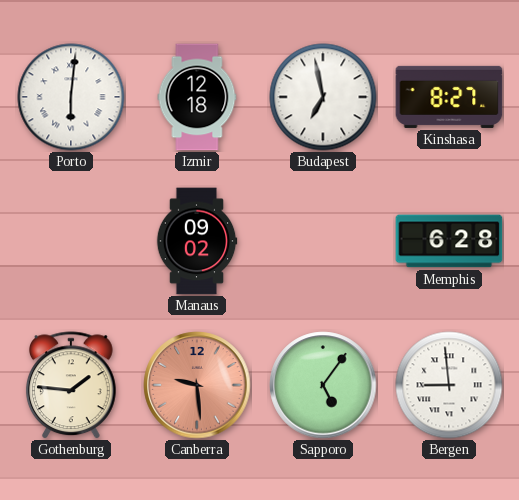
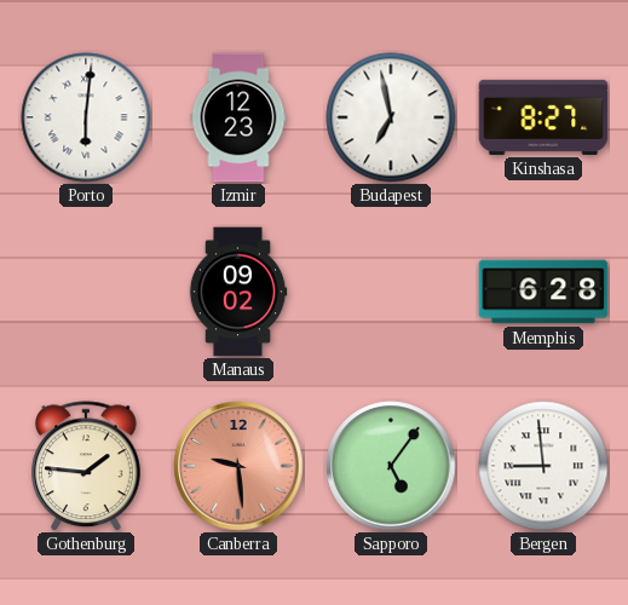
Izmir: 12:18 -> 12:23
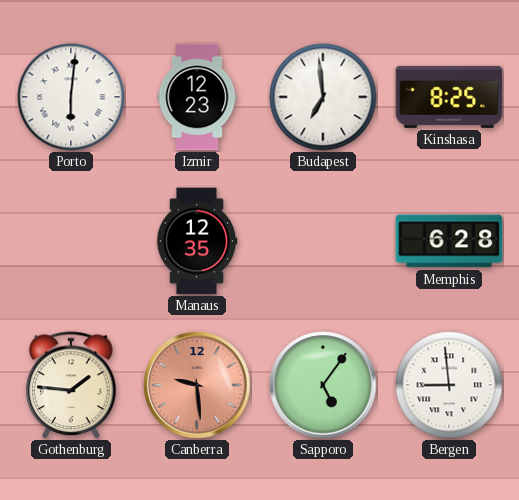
Budapest: 6:58 -> 6:59
Kinshasa: 8:27 -> 8:25
Manaus: 09:02 -> 12:35
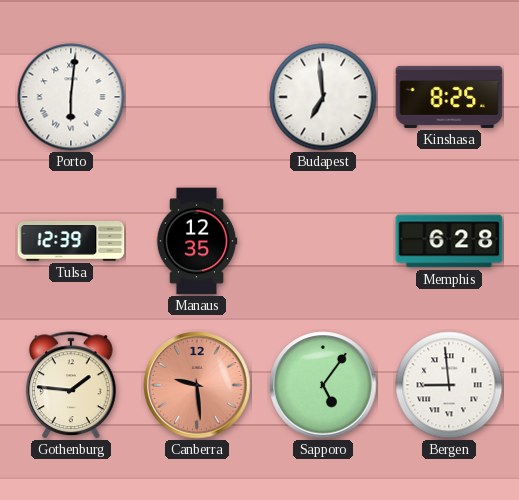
Izmir: 12:23 -> none
Tulsa: none -> 12:39
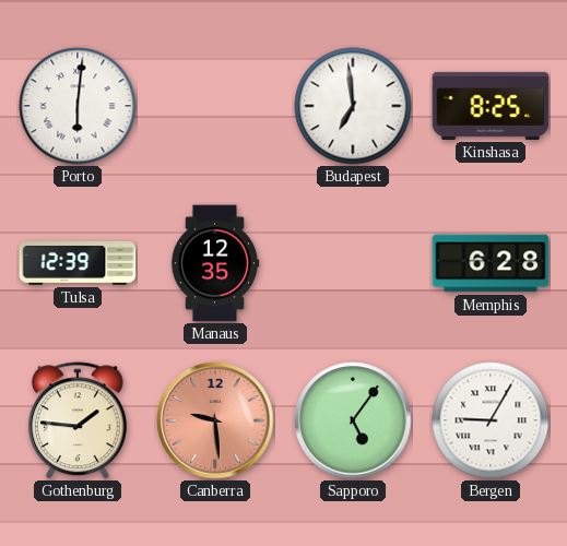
Bergen: 8:59 -> 9:05
